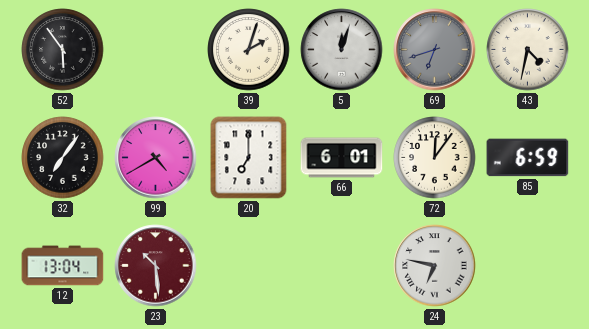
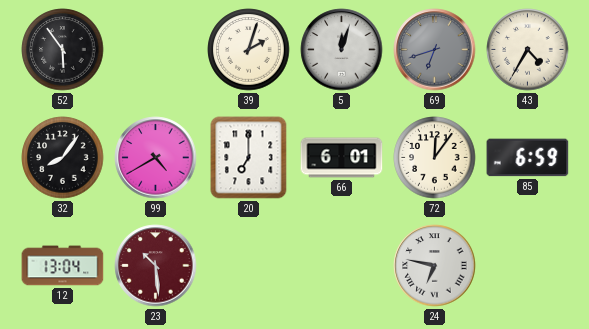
43: 4:32 -> 4:35
32: 7:06 -> 8:06
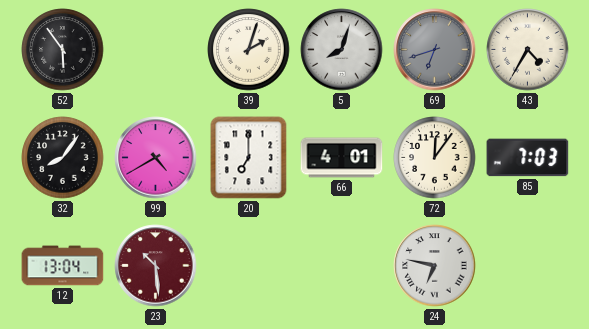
5: 12:03 -> 8:03
66: 6:01 -> 4:01
85: 6:59 -> 7:03
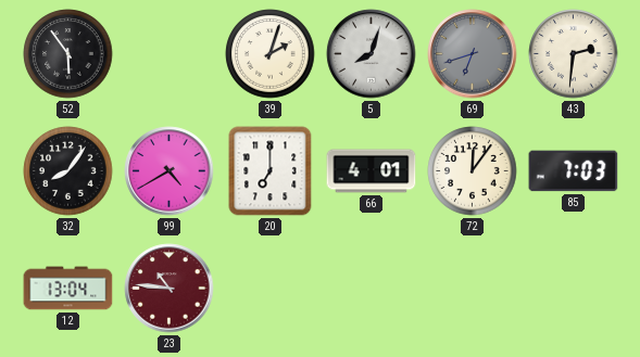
43: 4:35 -> 2:31
23: 10:29 -> 10:46
24: 6:47 -> none
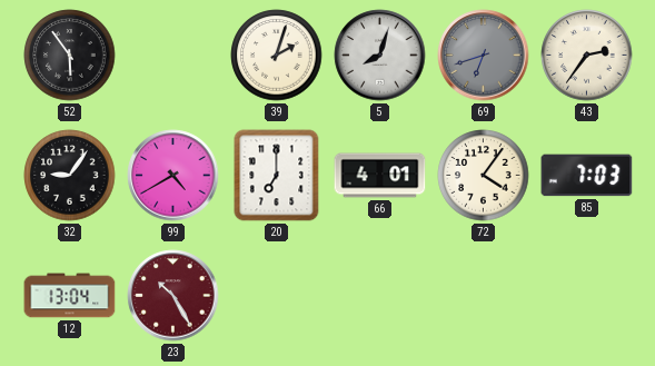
43: 2:31 -> 2:36
32: 8:06 -> 9:06
72: 12:06 -> 4:06
23: 10:46 -> 10:25
